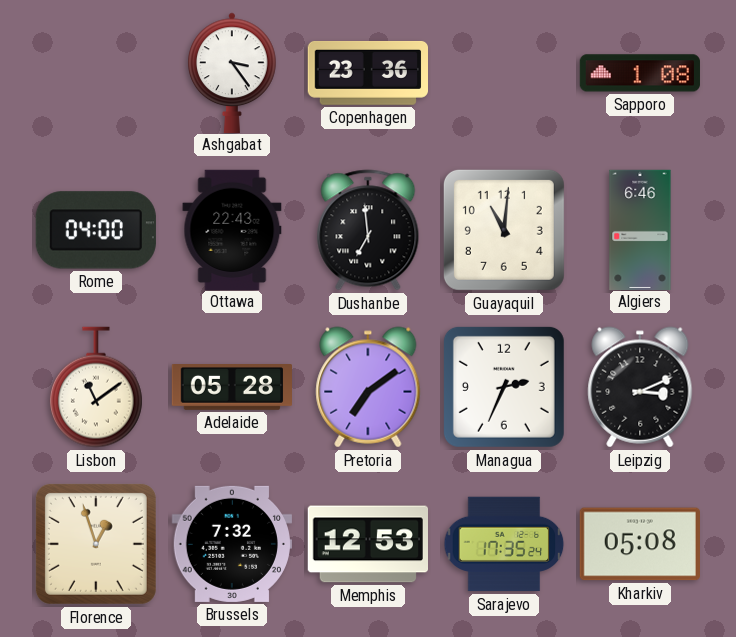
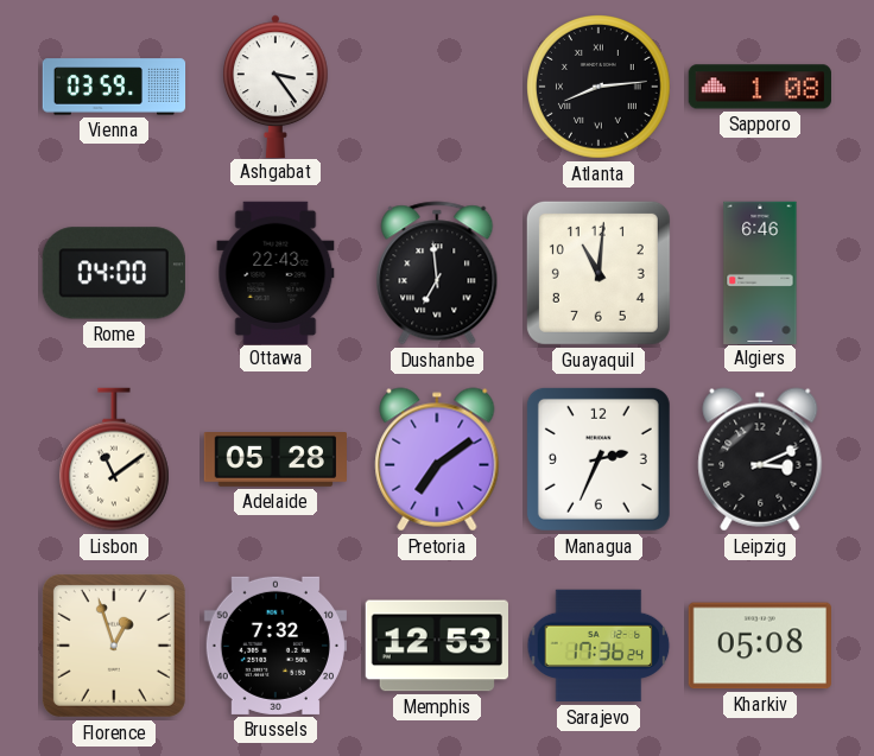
Vienna: none -> 03:59
Copenhagen: 23:36 -> none
Atlanta: none -> 8:14
Sarajevo: 17:35 -> 17:36
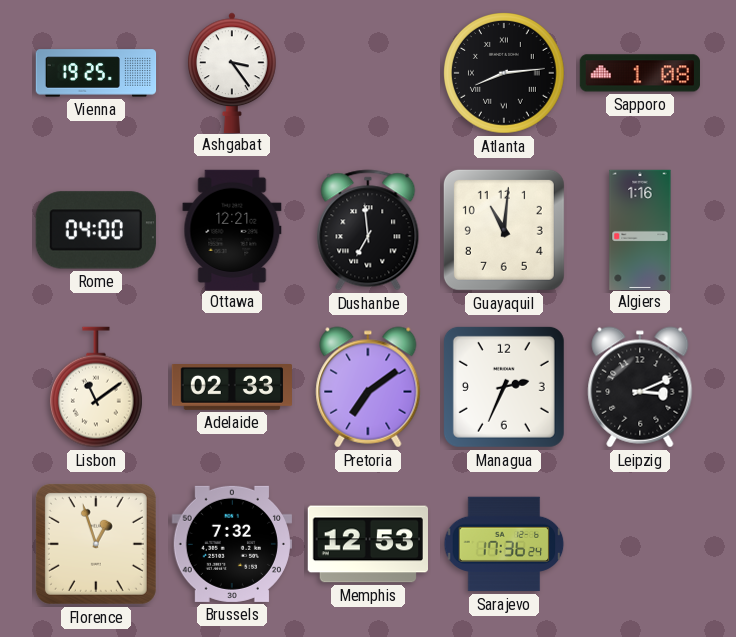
Vienna: 03:59 -> 19:25
Ottawa: 22:43 -> 12:21
Algiers: 6:46 -> 1:16
Adelaide: 05:28 -> 02:33
Kharkiv: 05:08 -> none
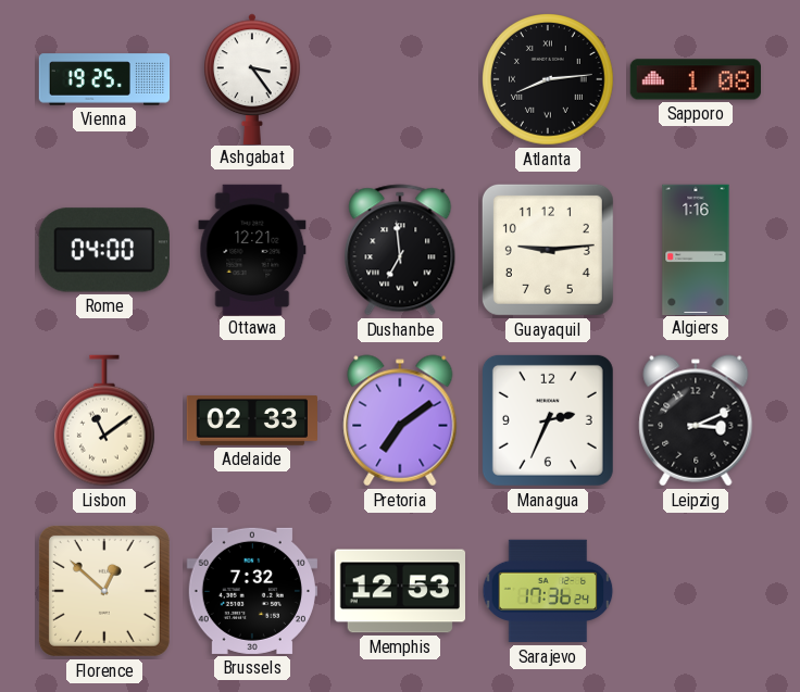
Guayaquil: 11:01 -> 9:14
Florence: 12:57 -> 12:52
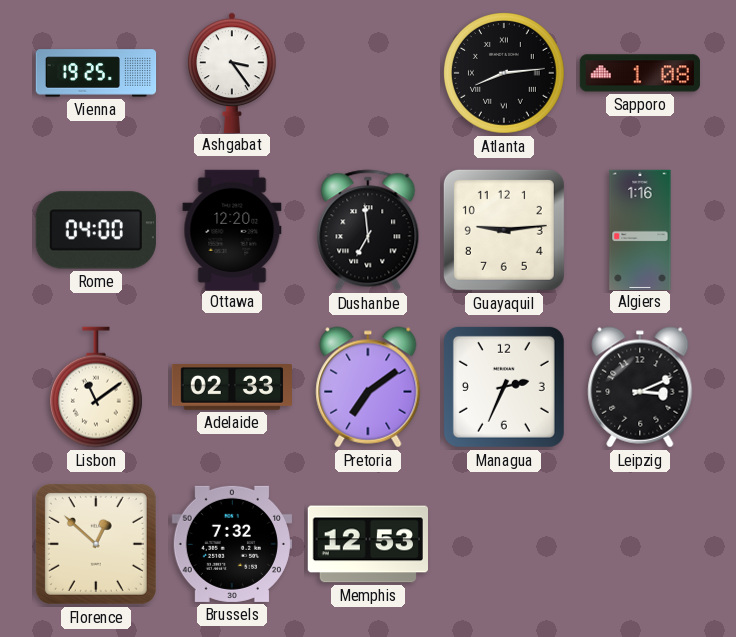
Ottawa: 12:21 -> 12:20
Sarajevo: 17:36 -> none
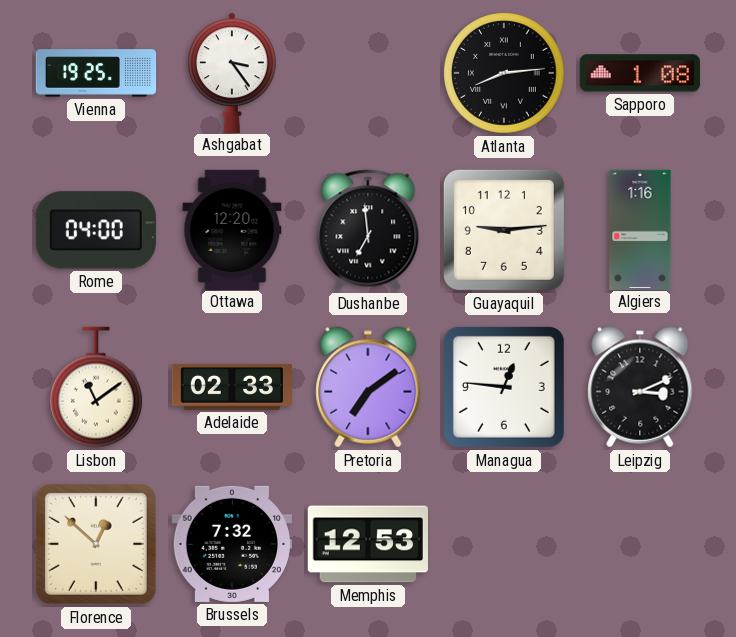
Managua: 2:34 -> 12:46
